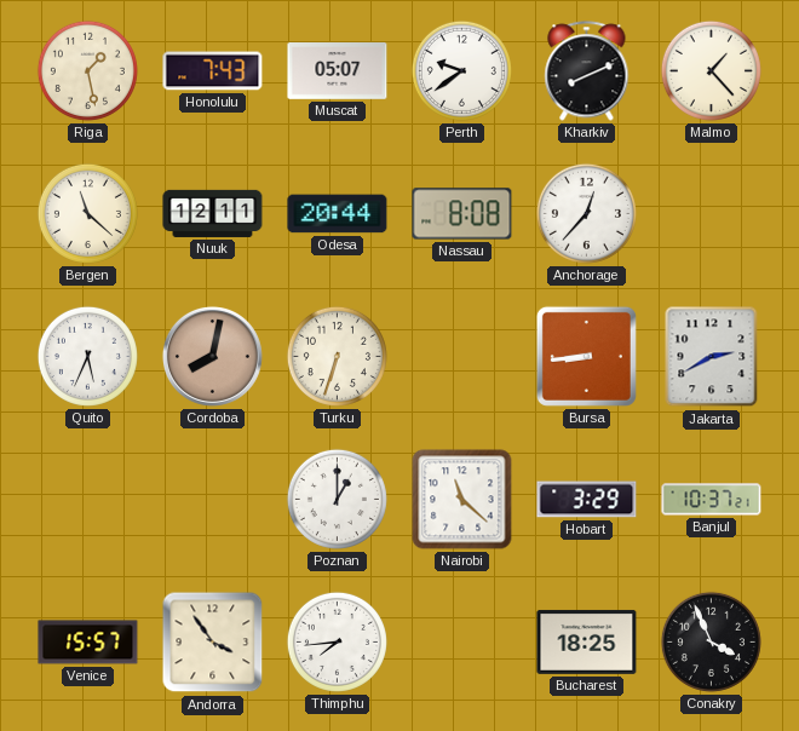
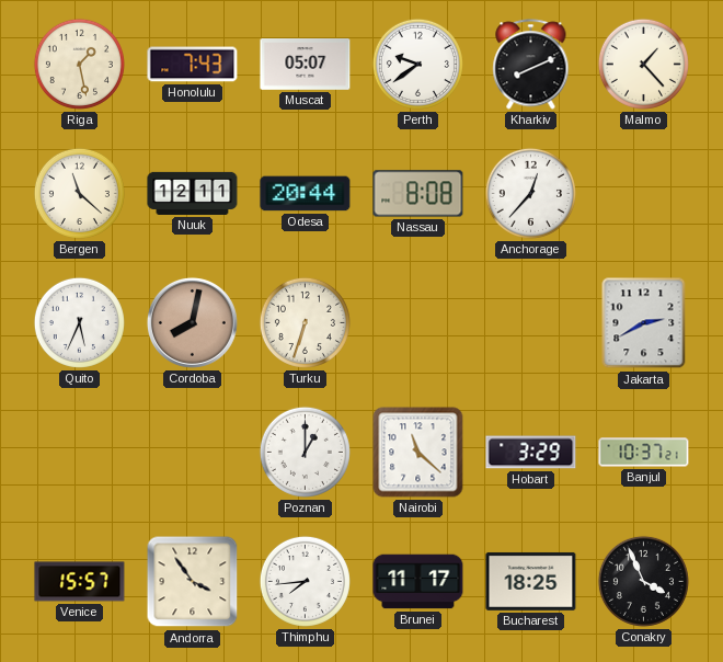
Bursa: 8:44 -> none
Brunei: none -> 11:17
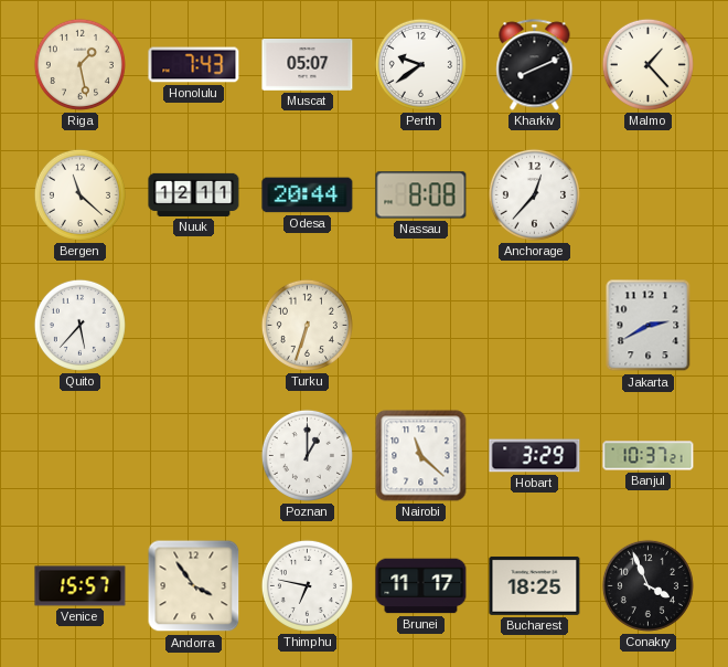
Quito: 5:34 -> 5:37
Cordoba: 8:02 -> none
Thimphu: 7:44 -> 6:47
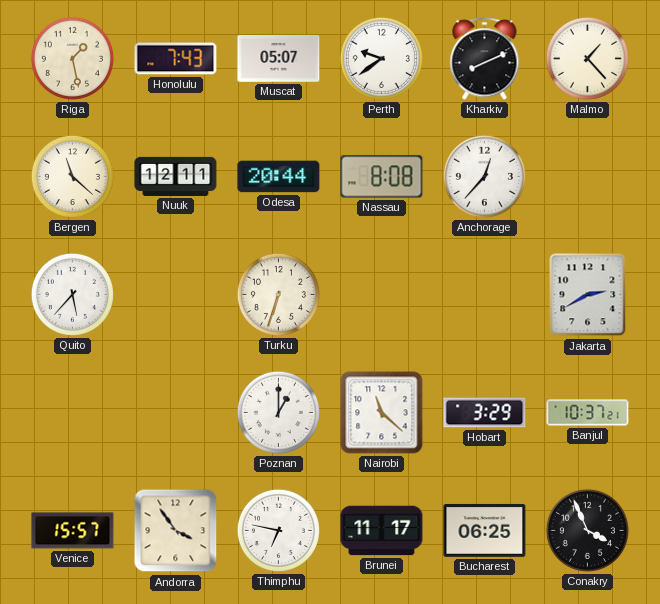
Bucharest: 18:25 -> 06:25
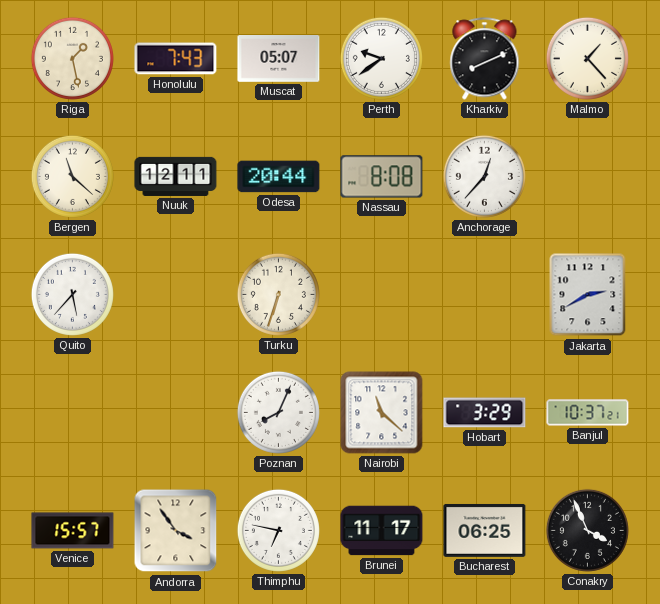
Poznan: 1:00 -> 8:04
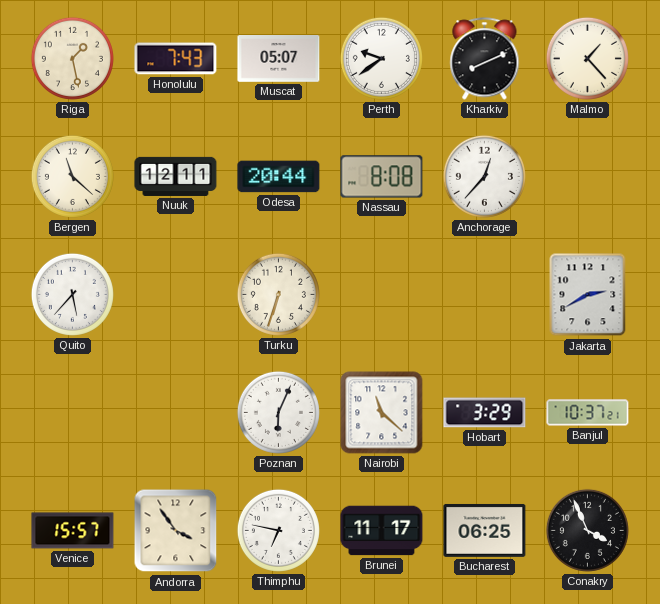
Poznan: 8:04 -> 6:04
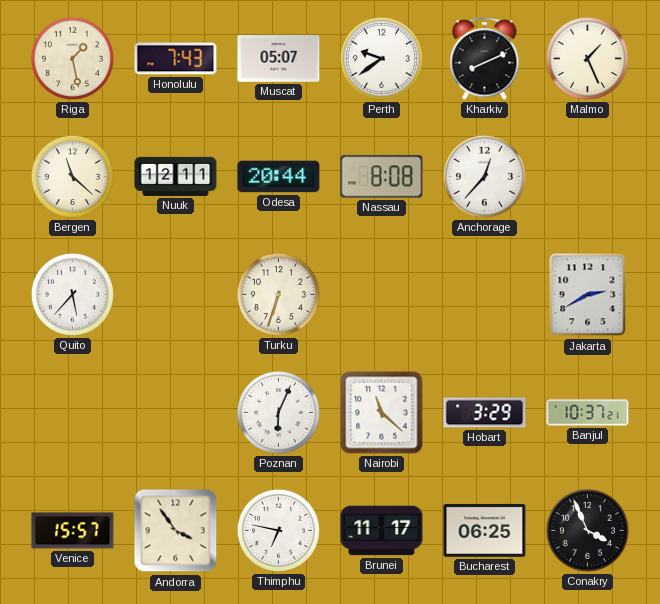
Malmo: 1:23 -> 1:26
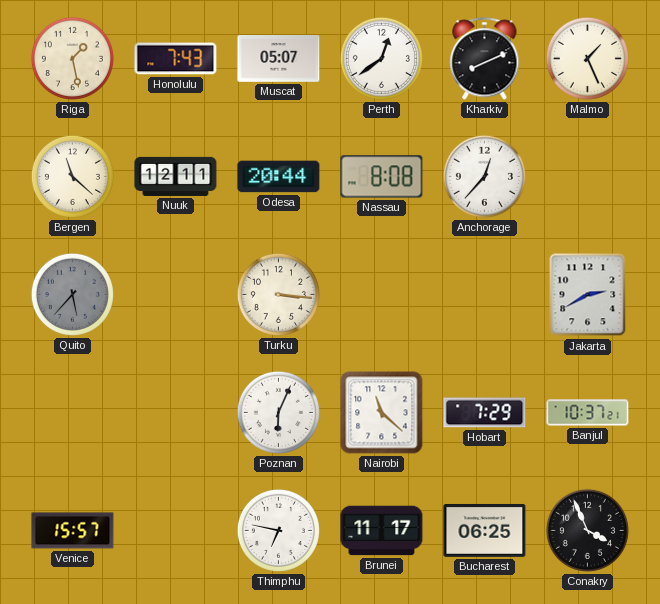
Perth: 9:39 -> 12:39
Quito dial: white -> grey
Turku: 6:33 -> 3:16
Hobart: 3:29 -> 7:29
Andorra: 3:54 -> none
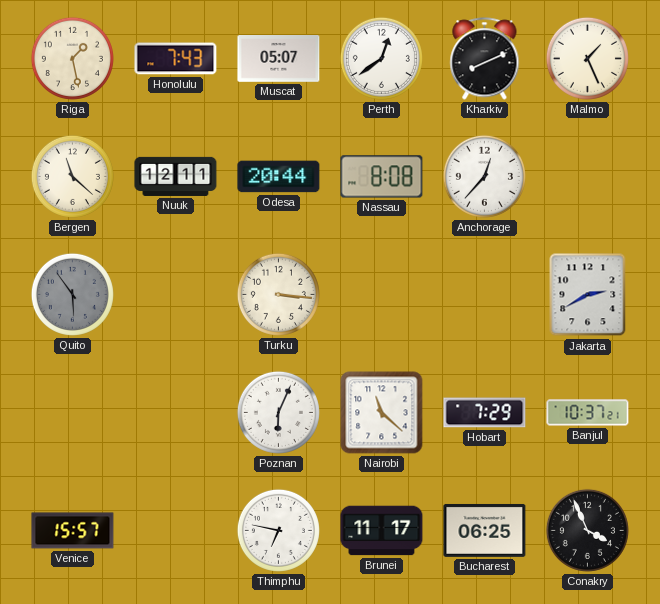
Quito: 5:37 -> 5:54
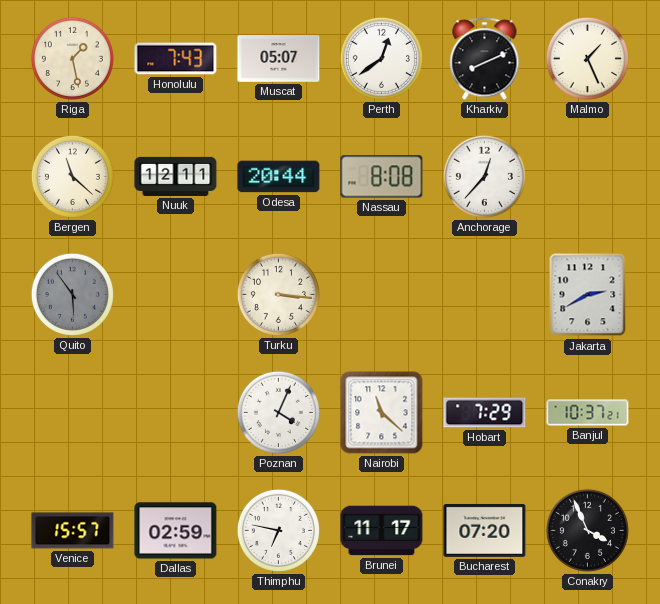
Poznan: 6:04 -> 4:04
Dallas: none -> 02:59
Bucharest: 06:25 -> 07:20
